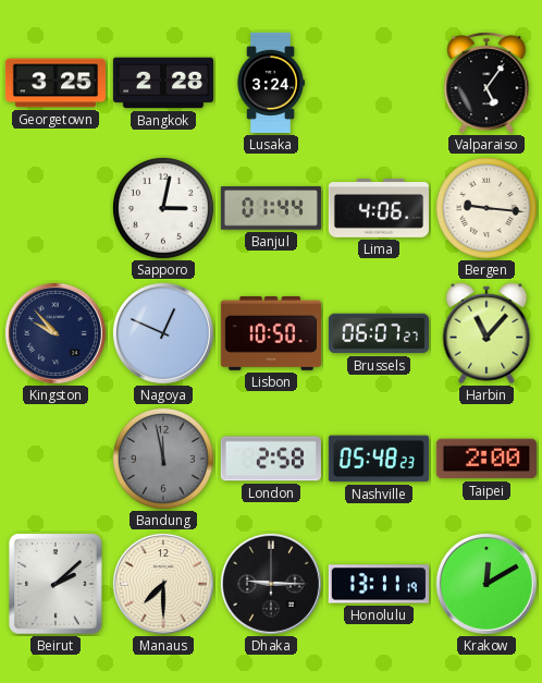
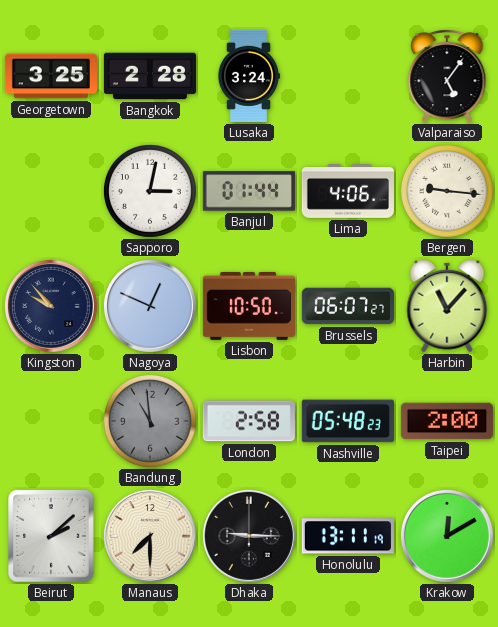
Bandung: 11:58 -> 10:59
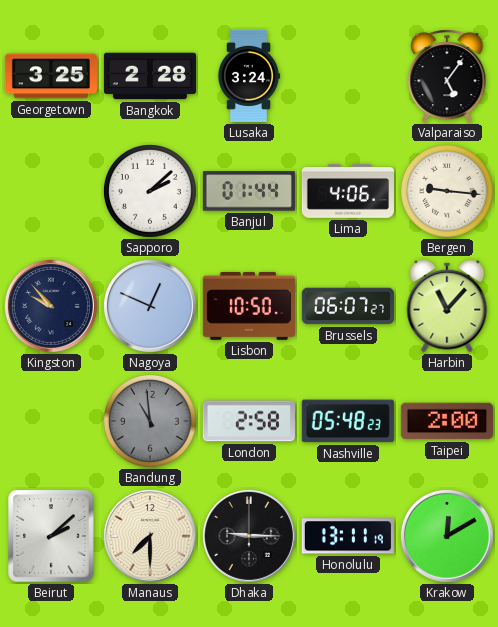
Sapporo: 3:02 -> 2:08
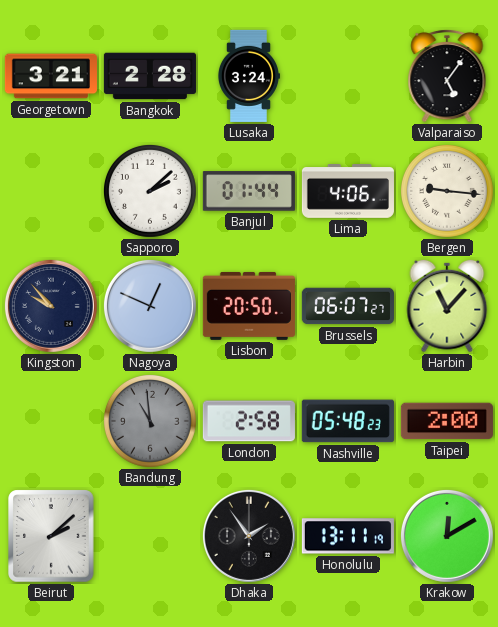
Georgetown: 3:25 -> 3:21
Lisbon: 10:50 -> 20:50
Manaus: 7:30 -> none
Dhaka: 9:15 -> 1:54
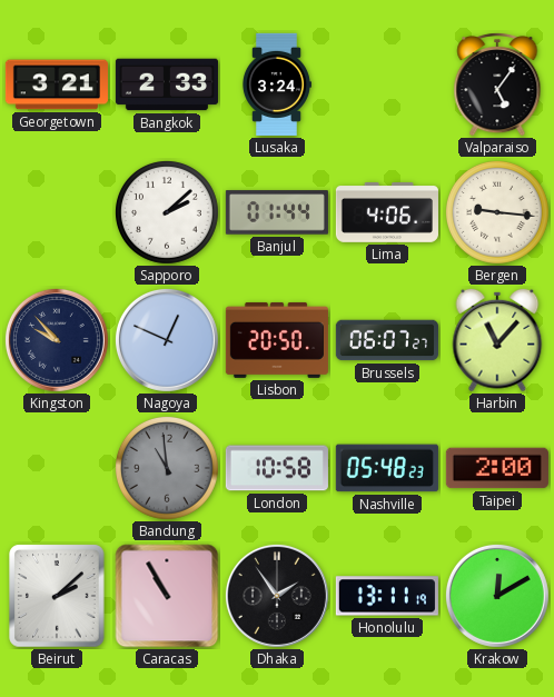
Bangkok: 2:28 -> 2:33
London: 2:58 -> 10:58
Caracas: none -> 10:55
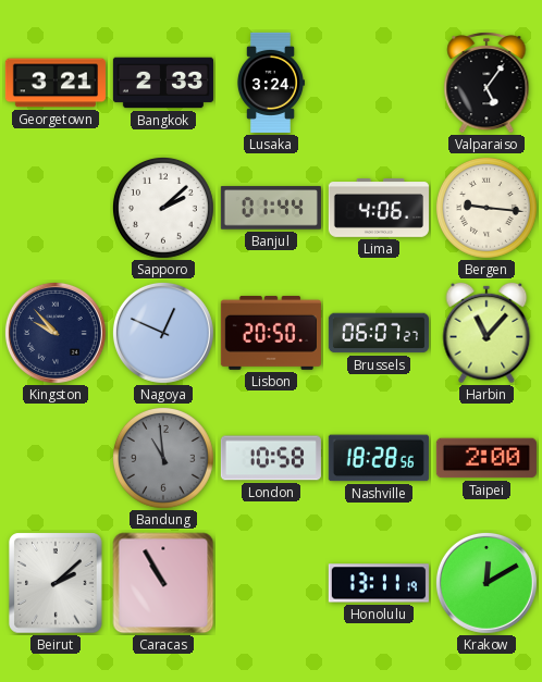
Nashville: 05:48 -> 18:28
Dhaka: 1:54 -> none
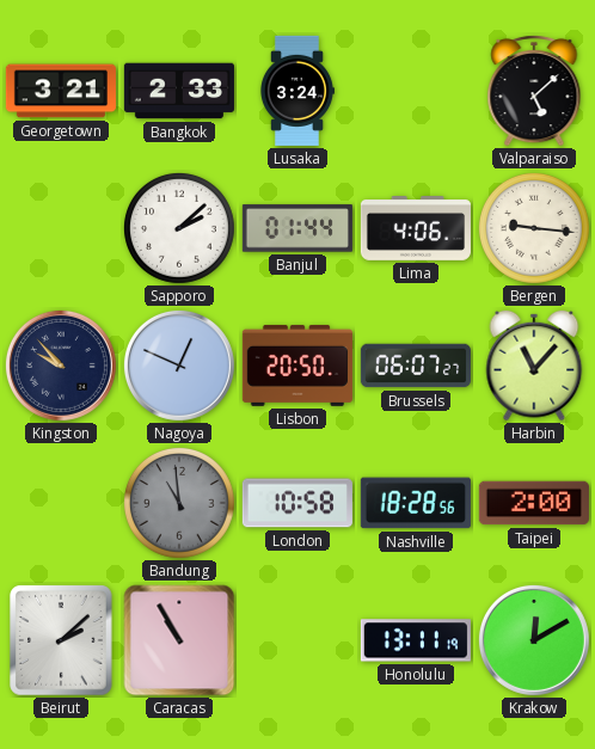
Valparaiso: 5:06 -> 5:08
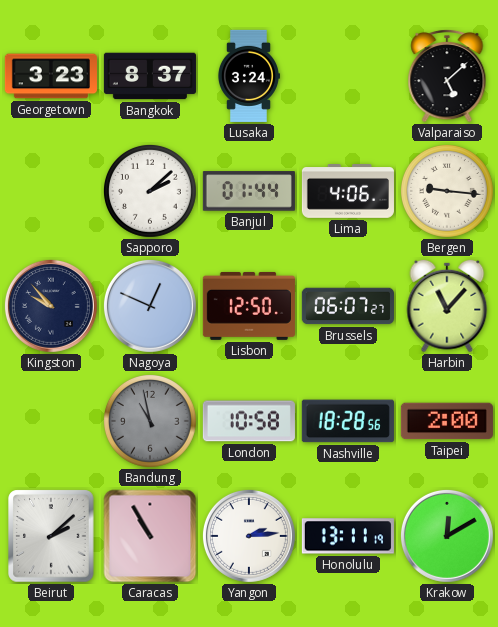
Georgetown: 3:21 -> 3:23
Bangkok: 2:33 -> 8:37
Lisbon: 20:50 -> 12:50
Bandung: 10:59 -> 10:58
Yangon: none -> 2:14
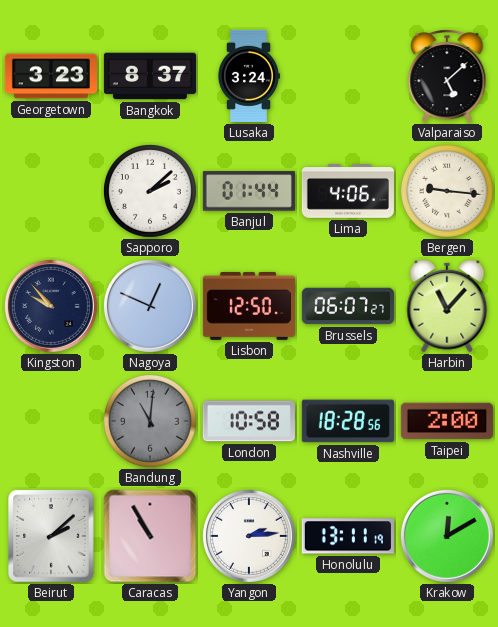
Bandung: 10:58 -> 11:01
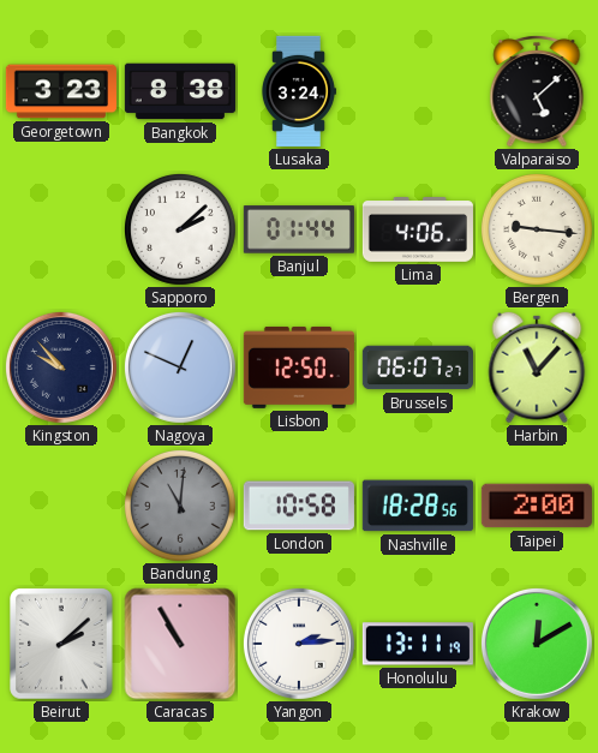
Bangkok: 8:37 -> 8:38
